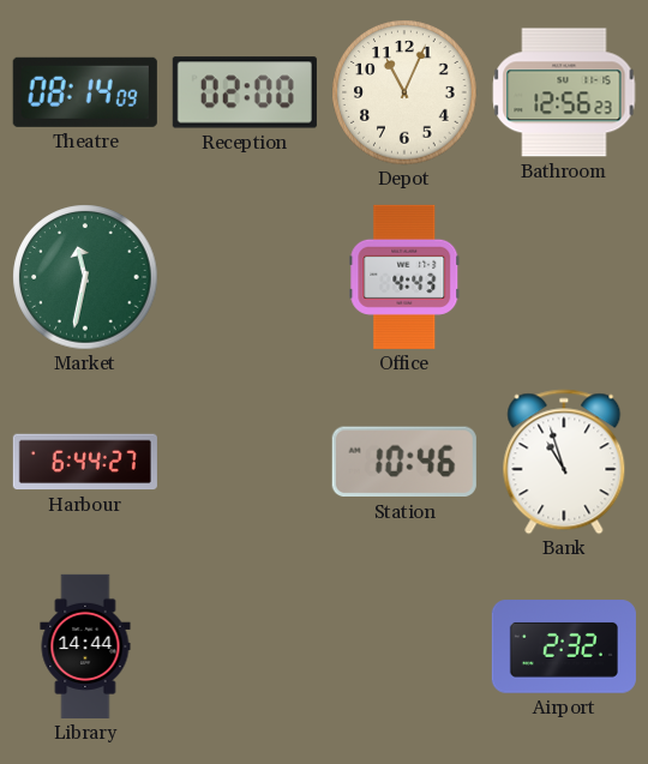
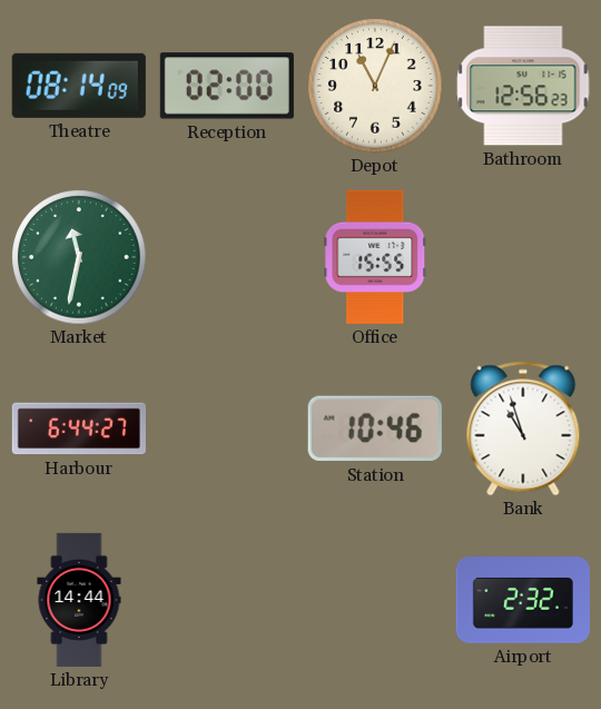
Office: 4:43 -> 15:55
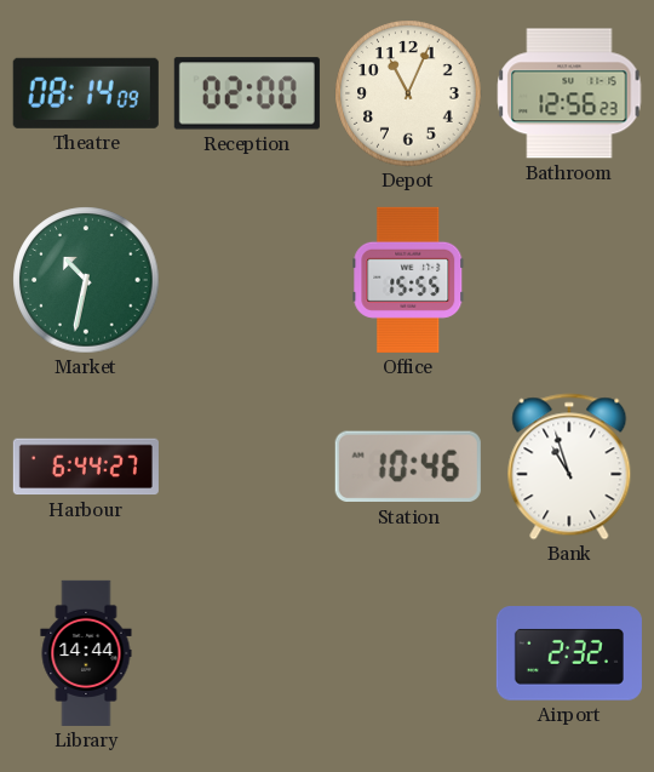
Market: 11:32 -> 10:32
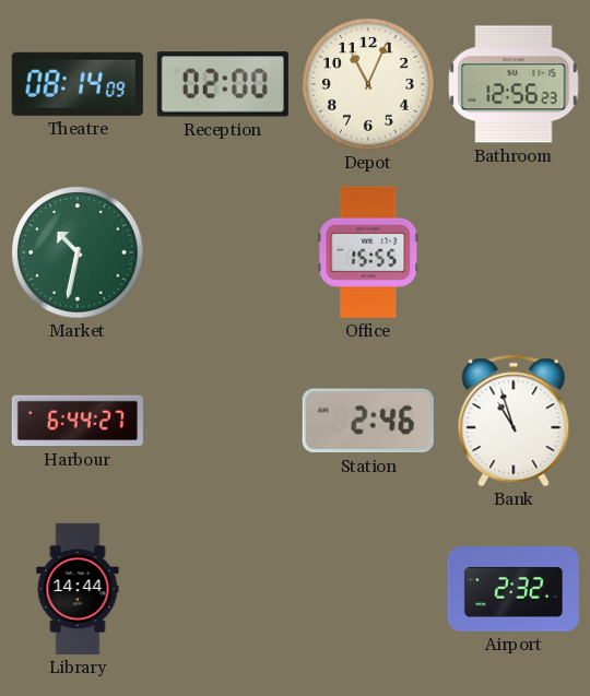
Station: 10:46 -> 2:46
